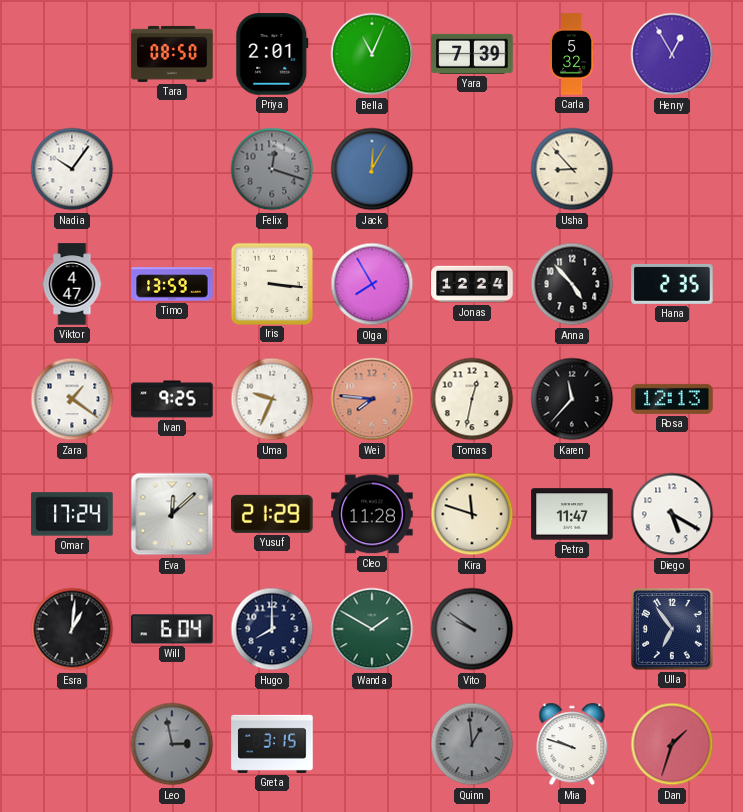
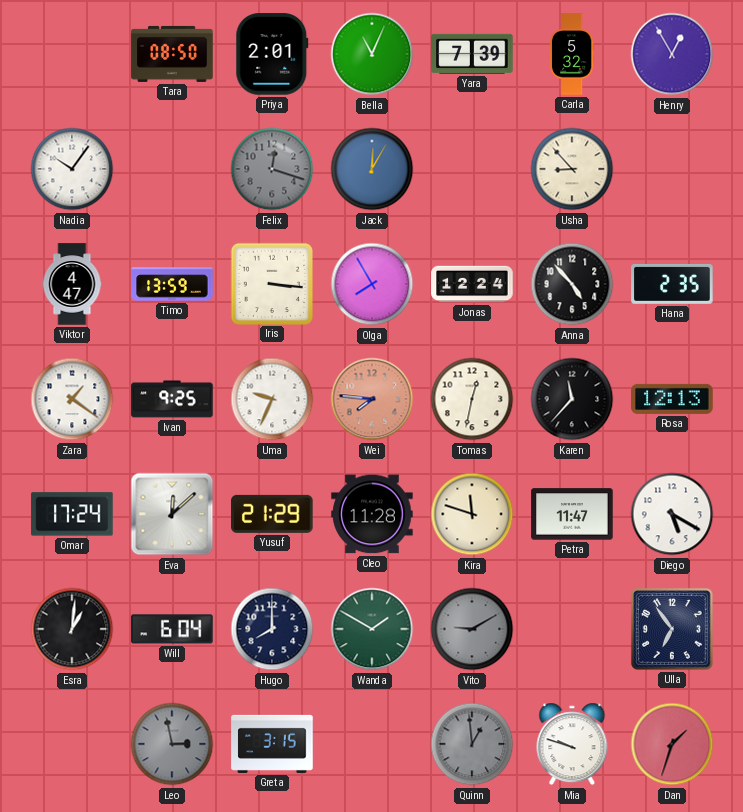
Vito: 9:51 -> 9:10
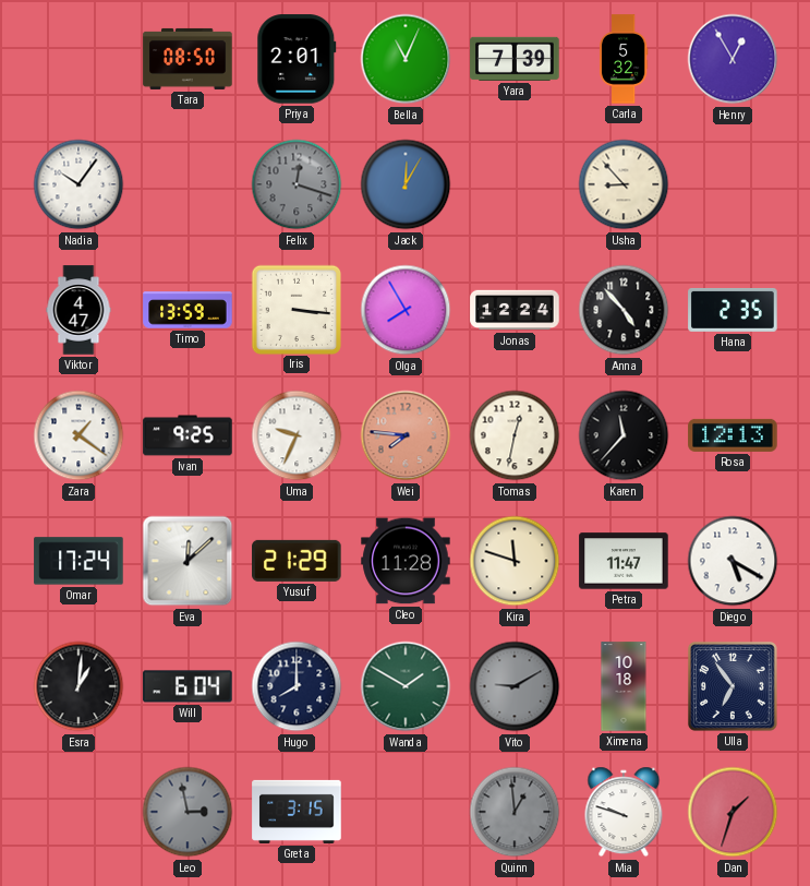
Ximena: none -> 10:18
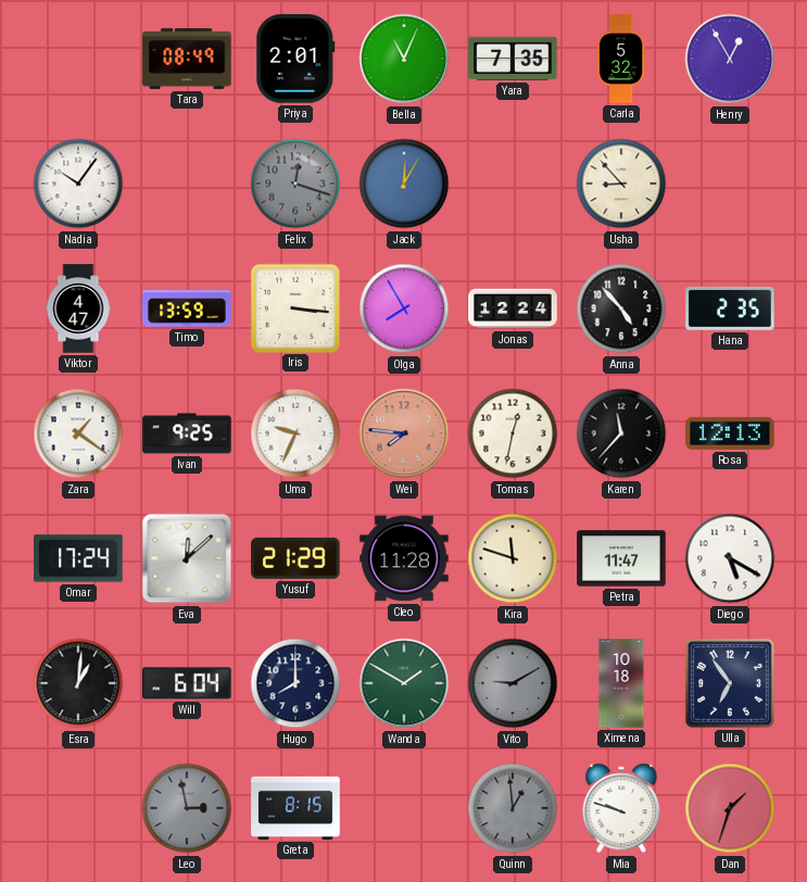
Tara: 08:50 -> 08:49
Yara: 7:39 -> 7:35
Greta: 3:15 -> 8:15
